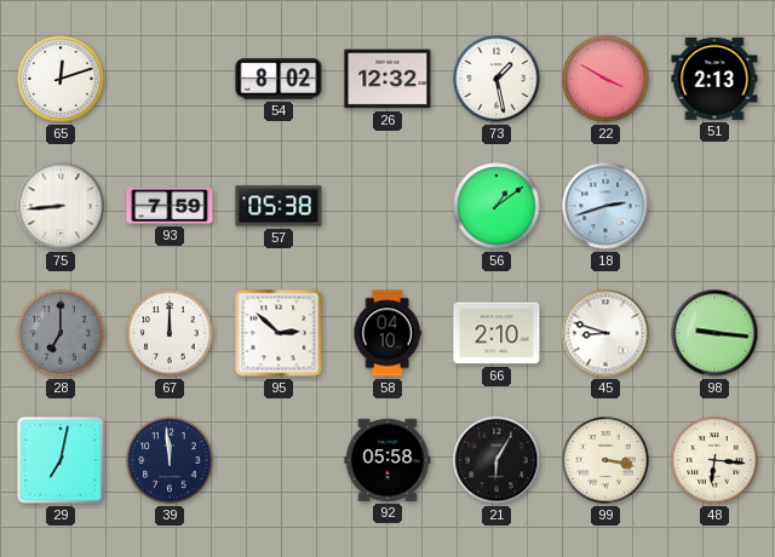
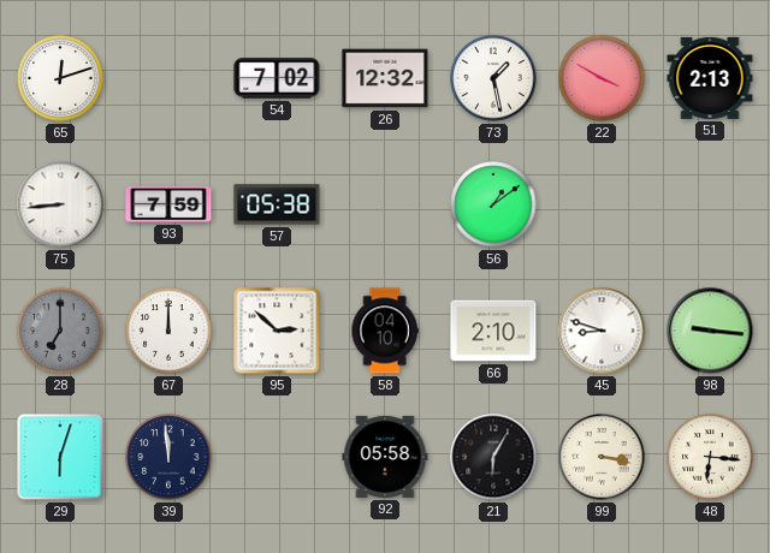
54: 8:02 -> 7:02
18: 2:42 -> none
29: 7:02 -> 6:03
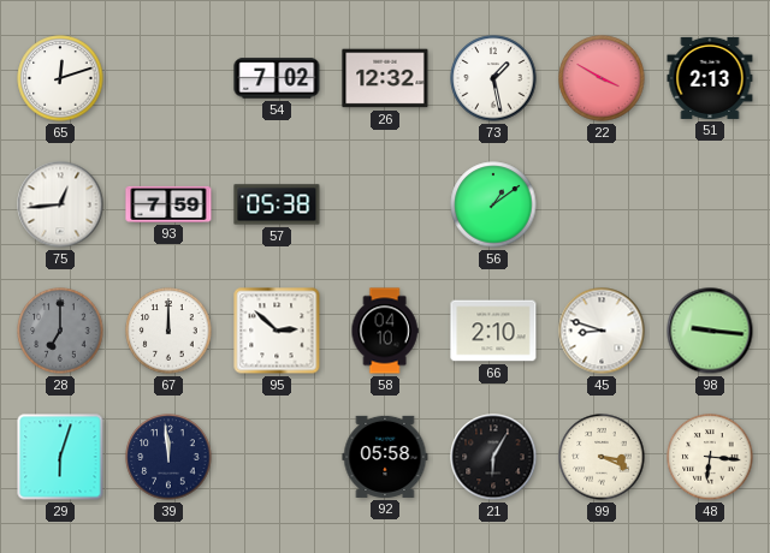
75: 8:44 -> 12:44
99: 3:17 -> 3:19
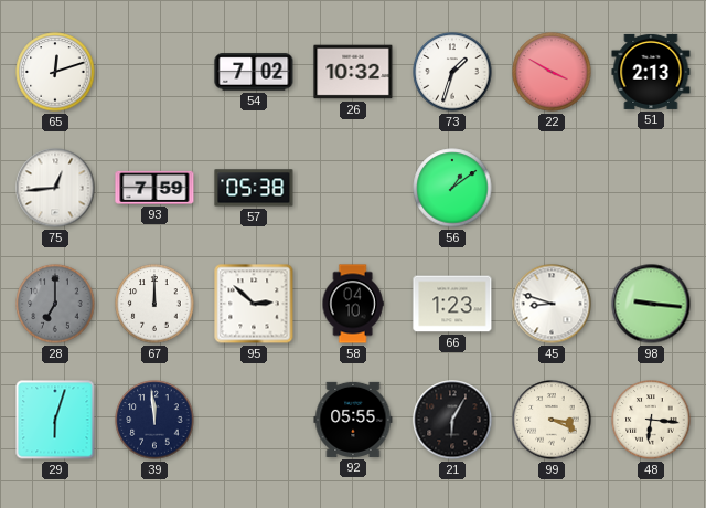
26: 12:32 -> 10:32
73: 1:28 -> 1:33
66: 2:10 -> 1:23
92: 05:58 -> 05:55
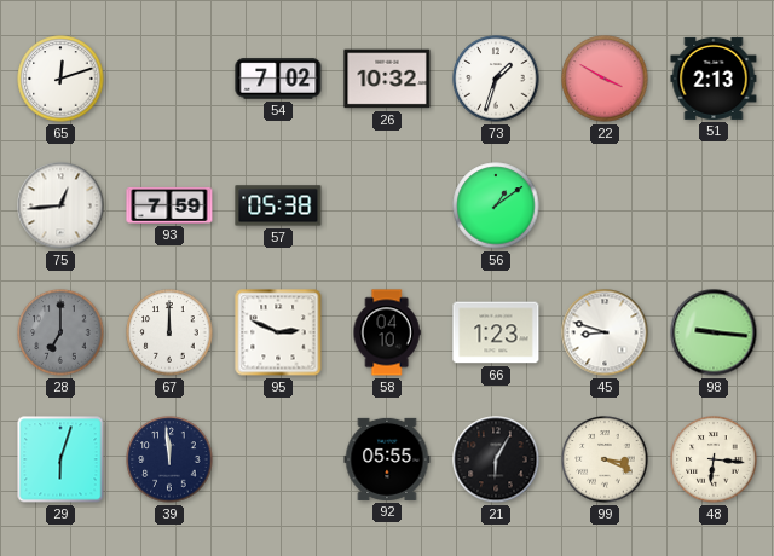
95: 2:52 -> 2:49
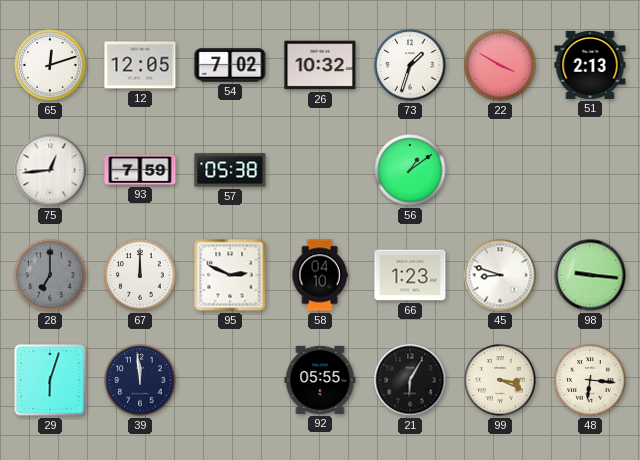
12: none -> 12:05
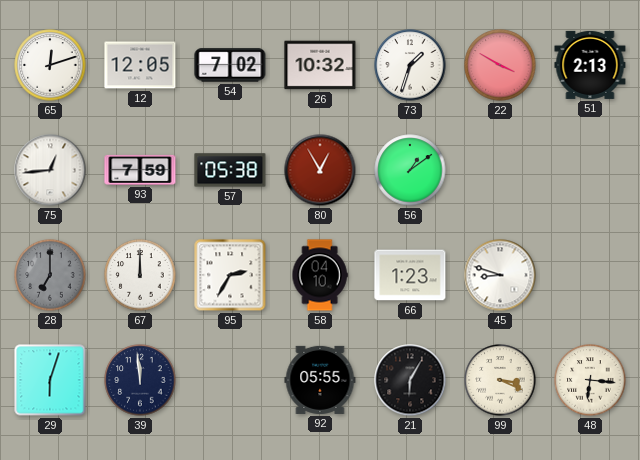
80: none -> 12:55
95: 2:49 -> 2:35
98: 9:16 -> none
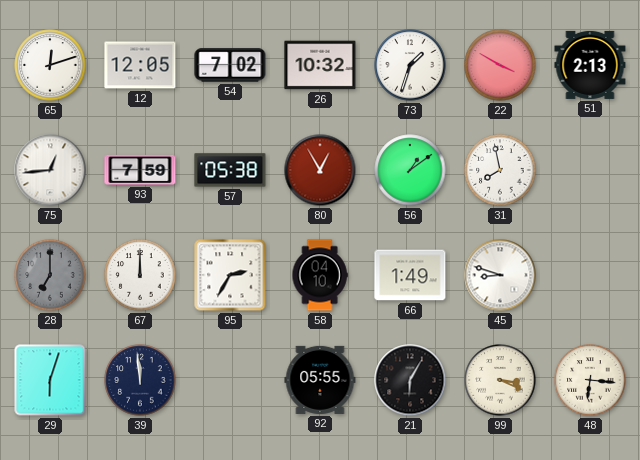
31: none -> 7:58
66: 1:23 -> 1:49
